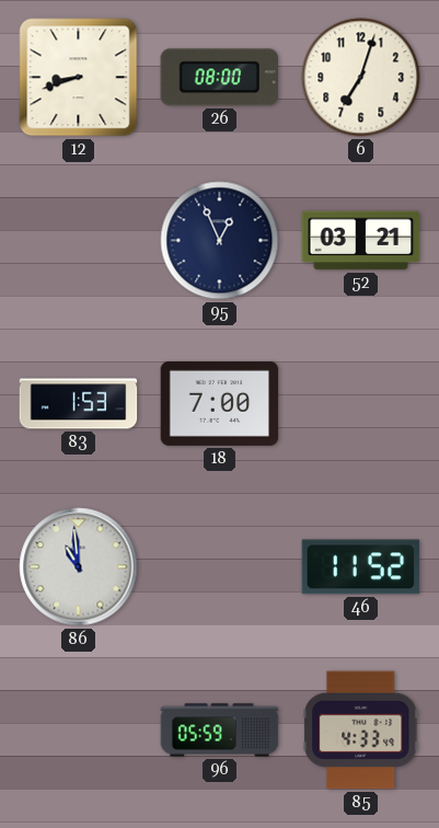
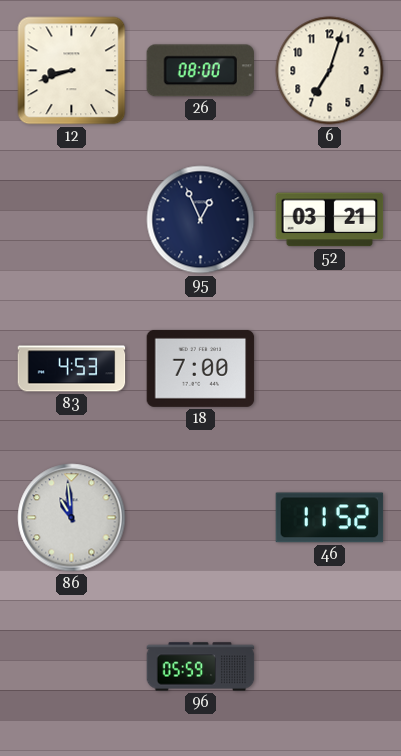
83: 1:53 -> 4:53
85: 4:33 -> none
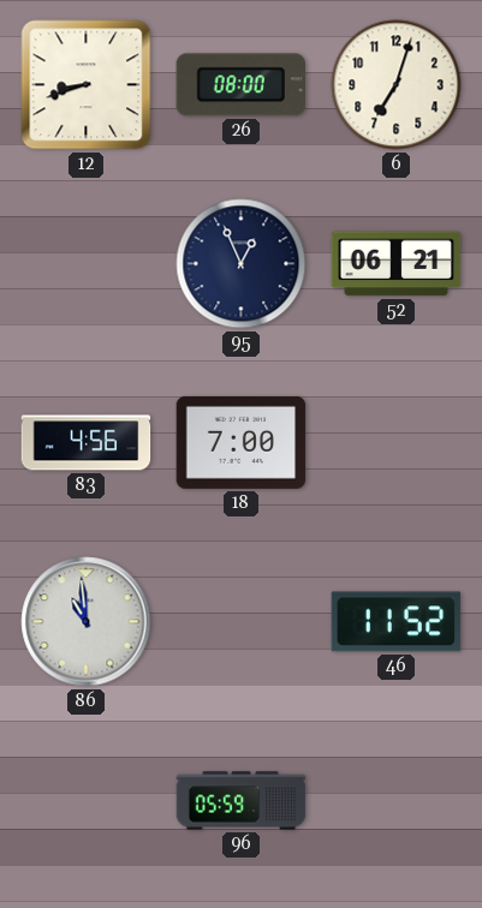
52: 03:21 -> 06:21
83: 4:53 -> 4:56
